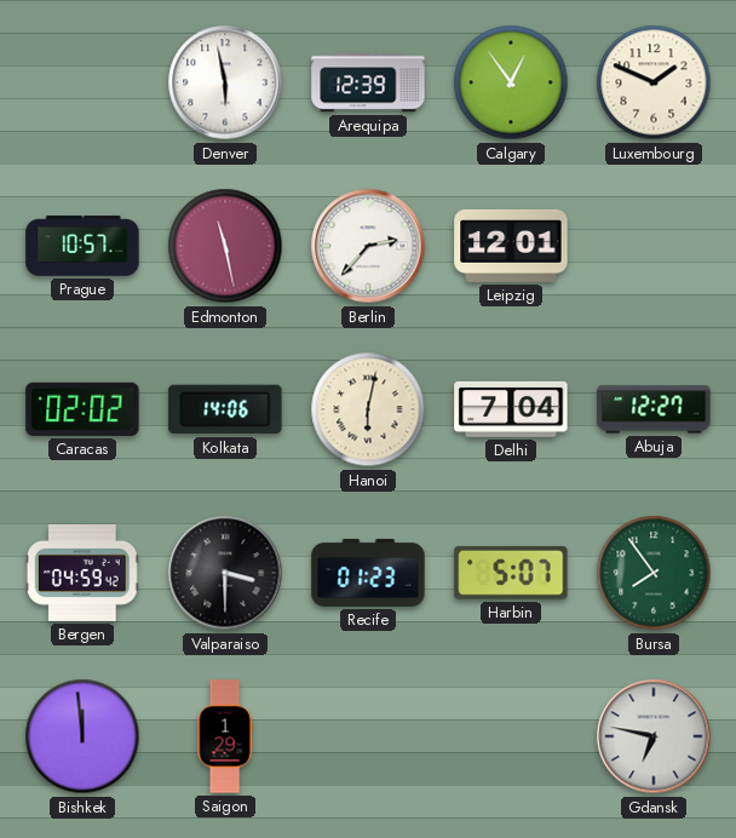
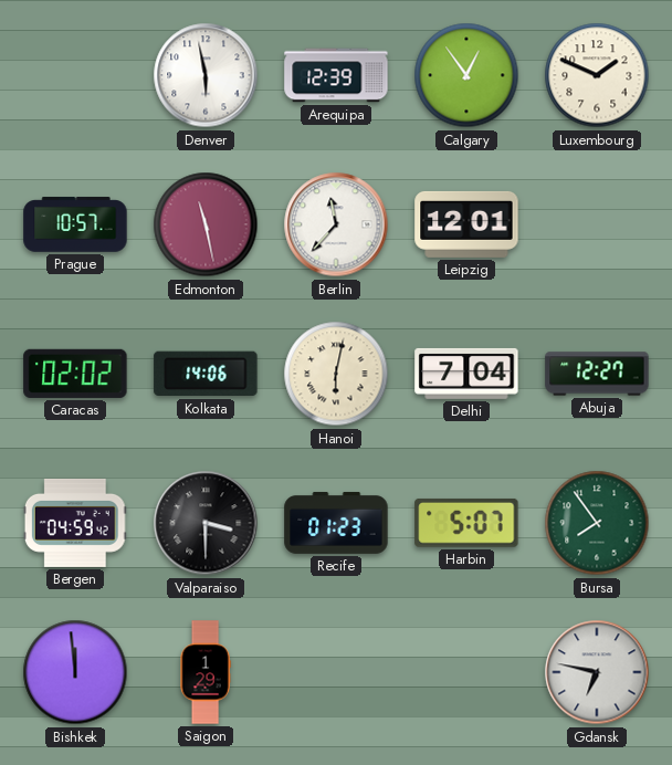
Berlin: 2:37 -> 11:37
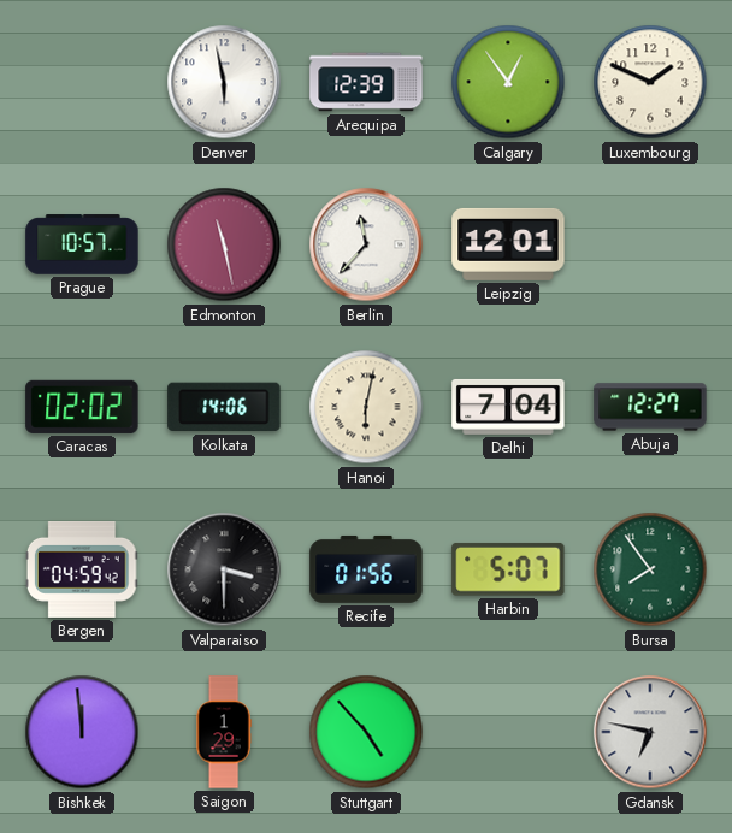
Recife: 01:23 -> 01:56
Stuttgart: none -> 4:53
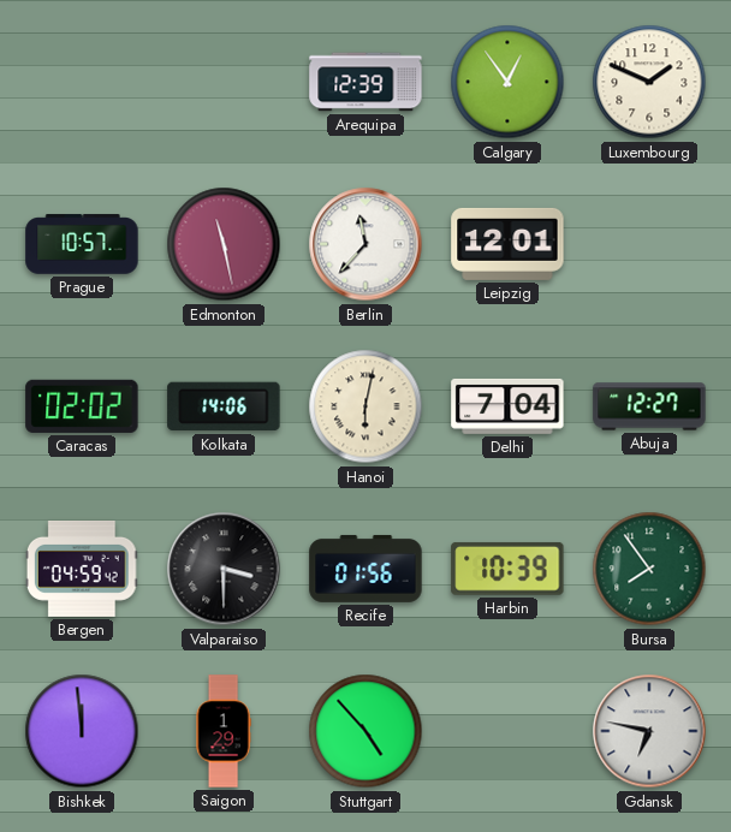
Denver: 5:58 -> none
Harbin: 5:07 -> 10:39
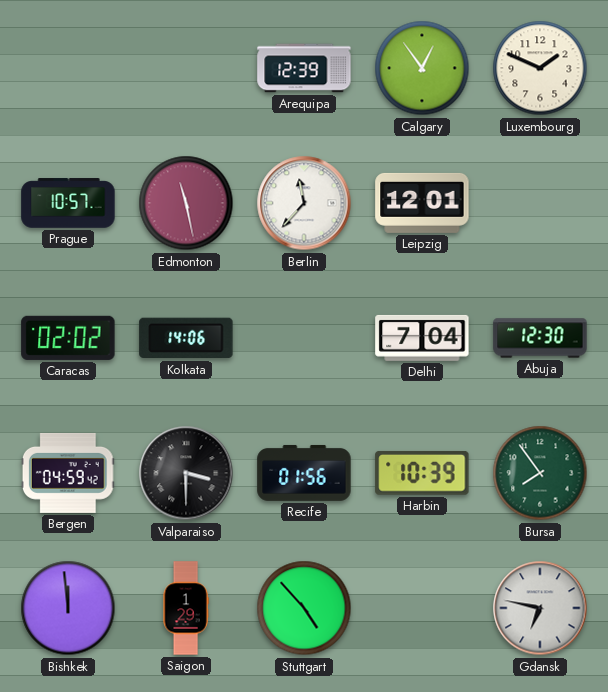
Hanoi: 6:02 -> none
Abuja: 12:27 -> 12:30
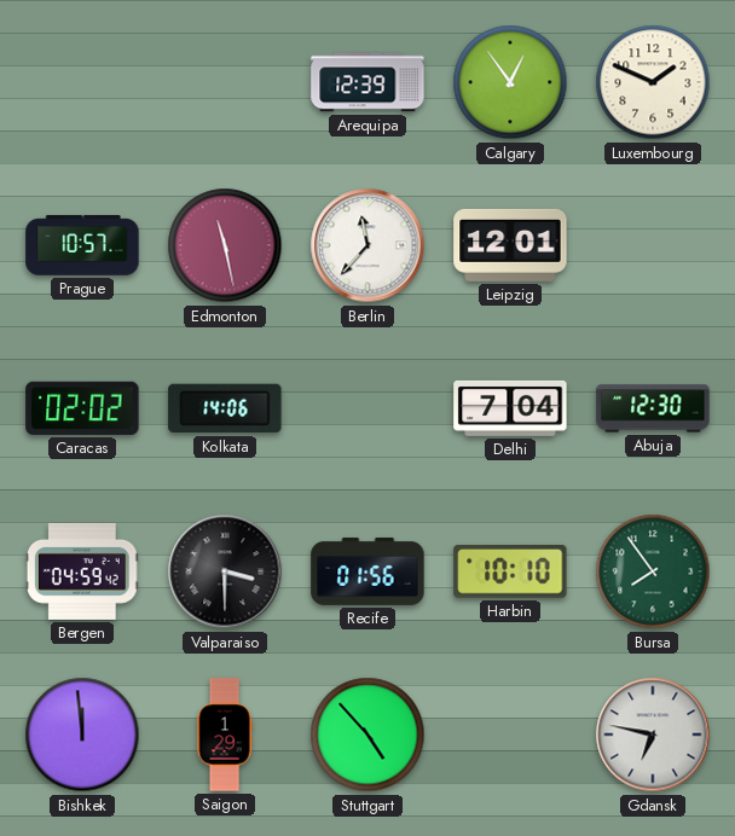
Harbin: 10:39 -> 10:10
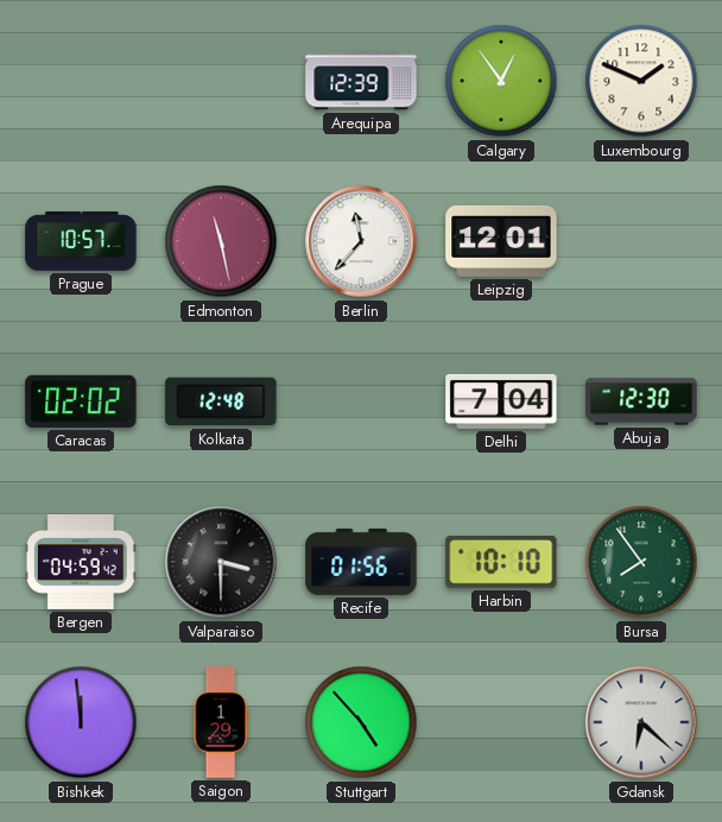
Kolkata: 14:06 -> 12:48
Gdansk: 6:47 -> 6:22
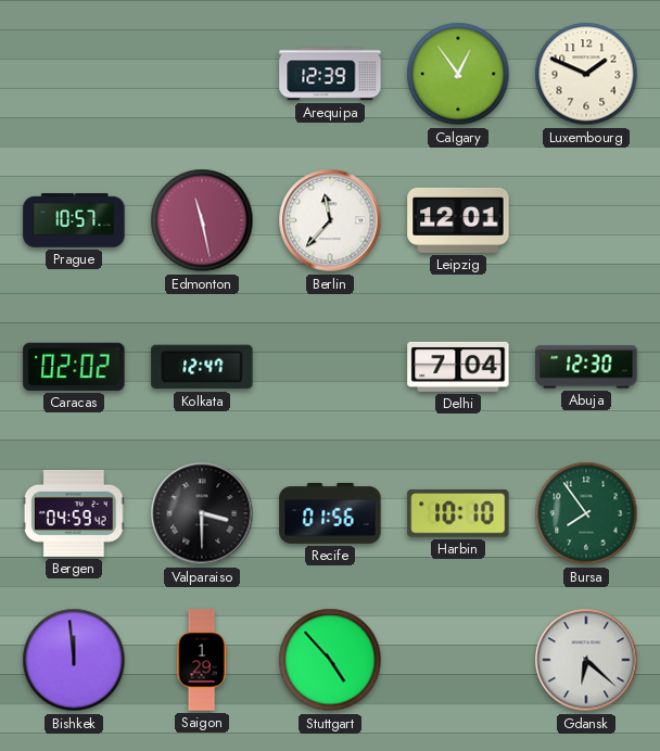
Kolkata: 12:48 -> 12:47
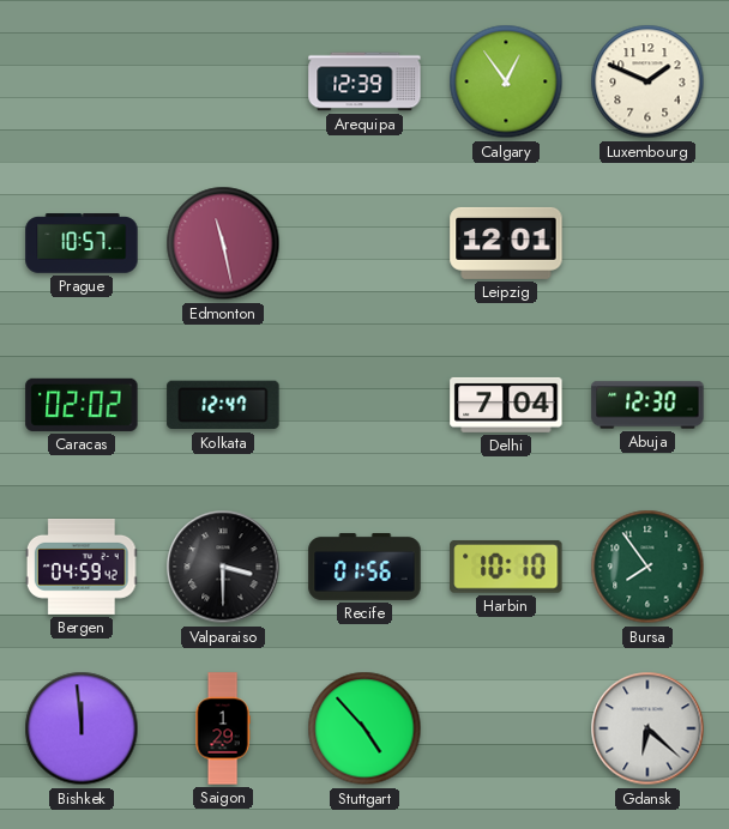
Berlin: 11:37 -> none
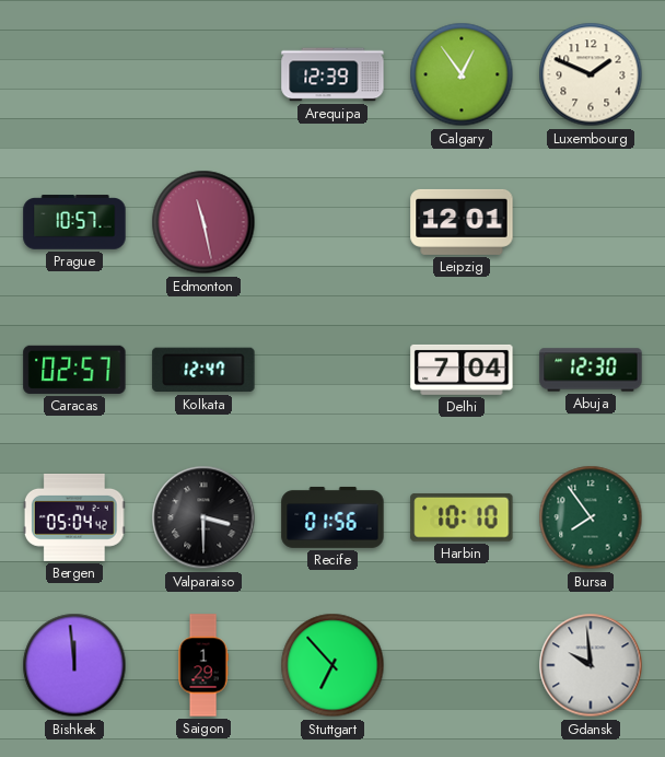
Caracas: 02:02 -> 02:57
Bergen: 04:59 -> 05:04
Stuttgart: 4:53 -> 6:53
Gdansk: 6:22 -> 9:59
